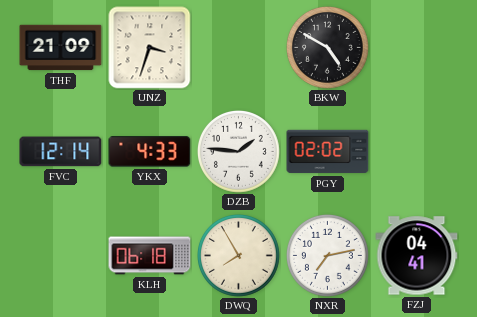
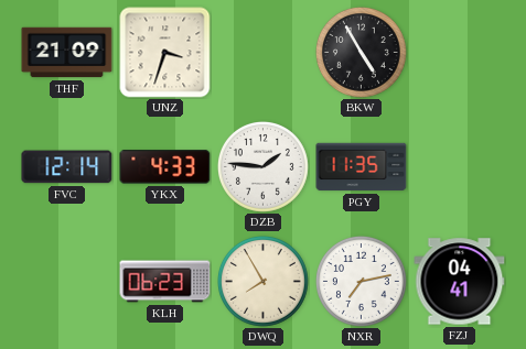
BKW: 4:50 -> 4:55
PGY: 02:02 -> 11:35
KLH: 06:18 -> 06:23
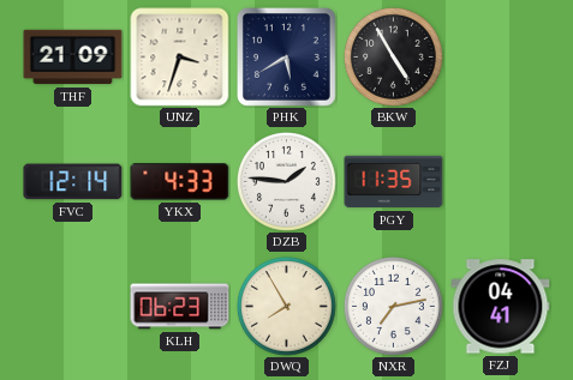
PHK: none -> 5:40
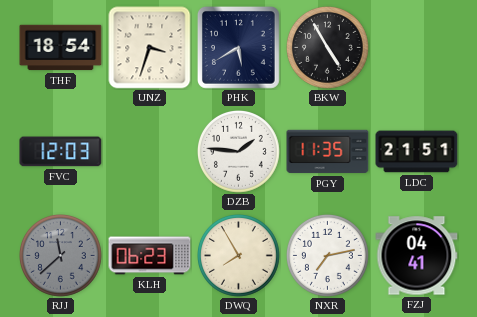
THF: 21:09 -> 18:54
FVC: 12:14 -> 12:03
YKX: 4:33 -> none
LDC: none -> 21:51
RJJ: none -> 11:38
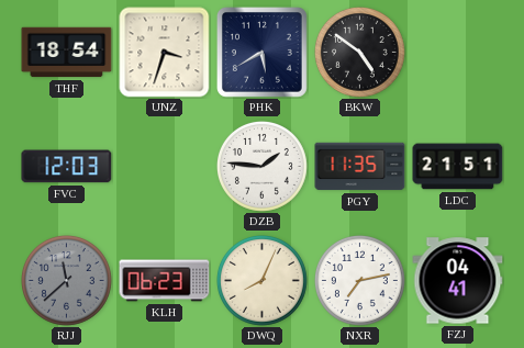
BKW: 4:55 -> 4:51
DWQ: 7:55 -> 8:04
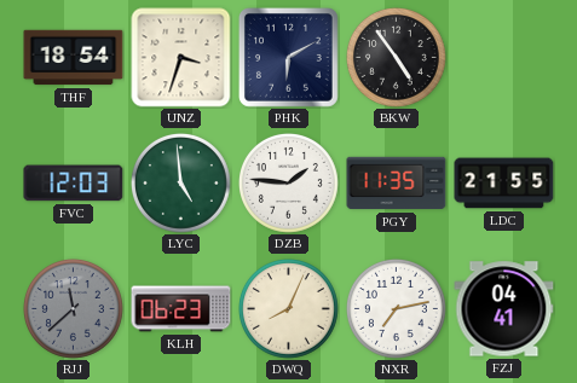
PHK: 5:40 -> 6:10
BKW: 4:51 -> 4:54
LYC: none -> 4:59
LDC: 21:51 -> 21:55
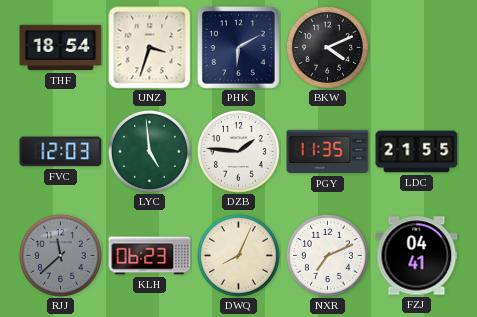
BKW: 4:54 -> 4:11
NXR: 7:13 -> 7:11
